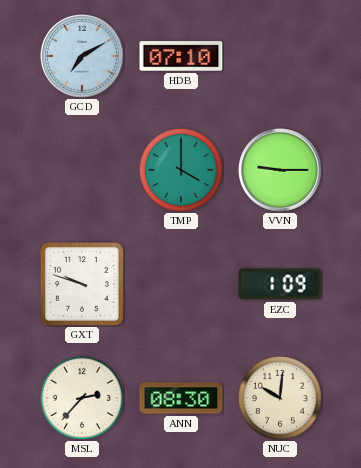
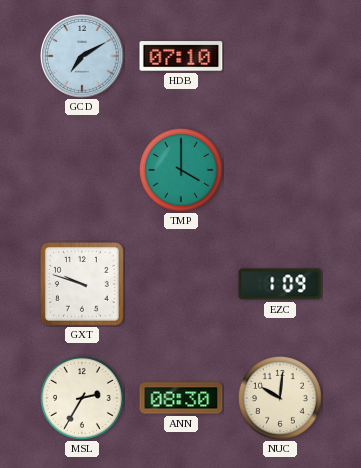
VVN: 9:15 -> none
MSL: 2:37 -> 2:35
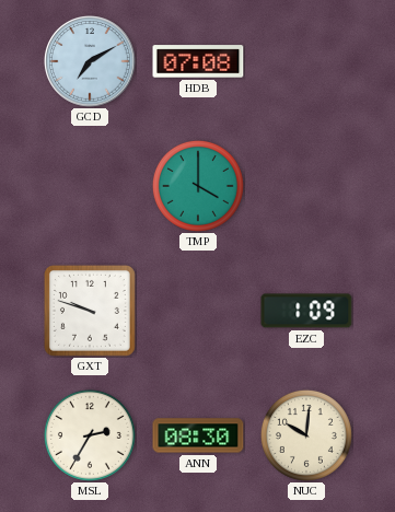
HDB: 07:10 -> 07:08
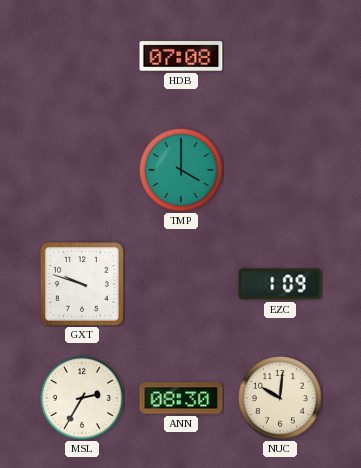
GCD: 7:10 -> none
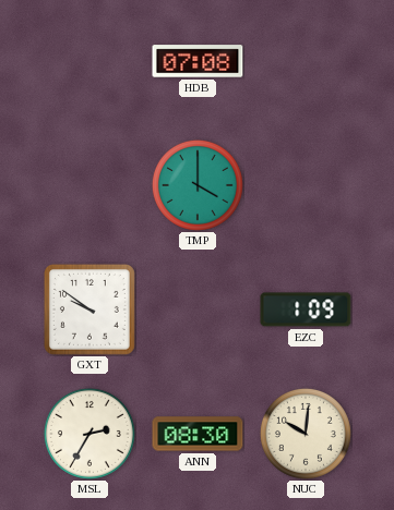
GXT: 9:48 -> 9:51
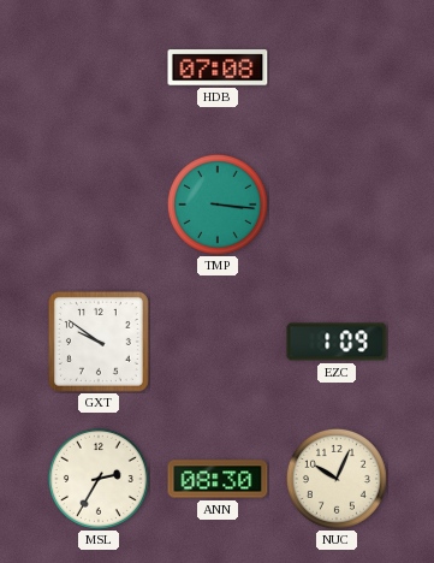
TMP: 4:00 -> 3:16
NUC: 10:01 -> 10:04
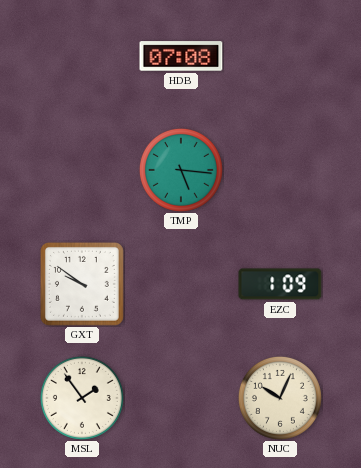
TMP: 3:16 -> 5:16
MSL: 2:35 -> 1:54
ANN: 08:30 -> none
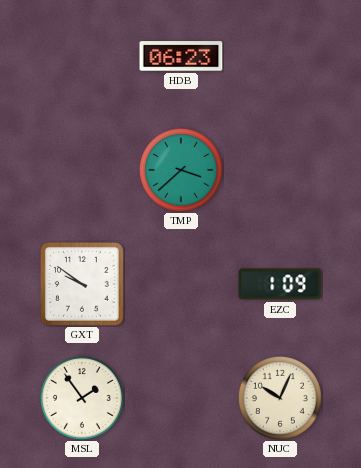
HDB: 07:08 -> 06:23
TMP: 5:16 -> 3:38
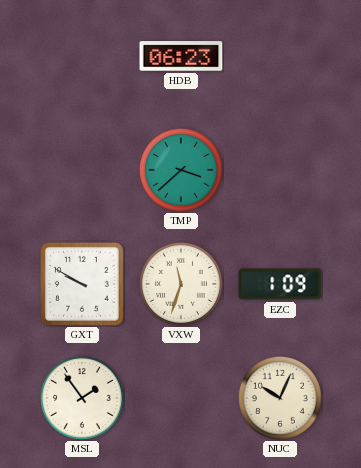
GXT: 9:51 -> 9:50
VXW: none -> 11:33
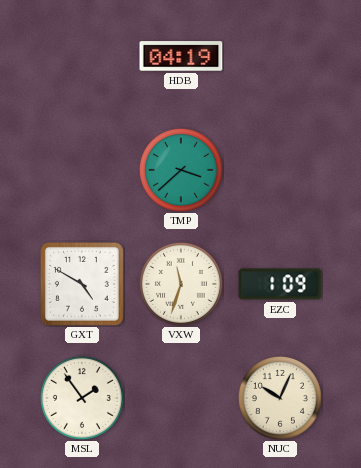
HDB: 06:23 -> 04:19
GXT: 9:50 -> 4:50
